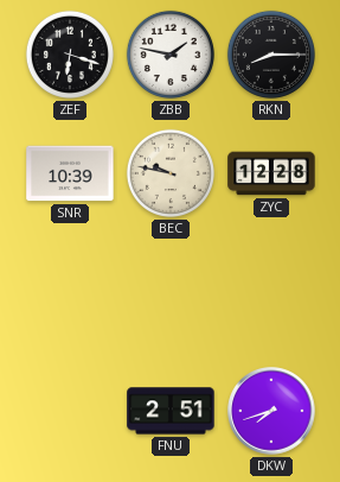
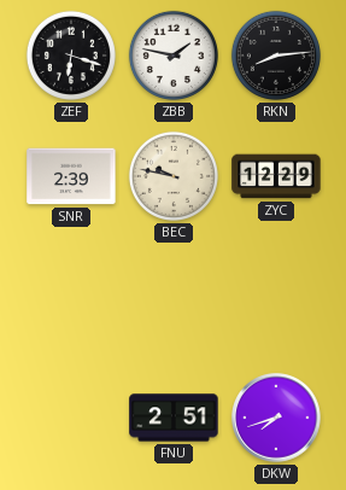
RKN: 8:15 -> 8:14
SNR: 10:39 -> 2:39
ZYC: 12:28 -> 12:29
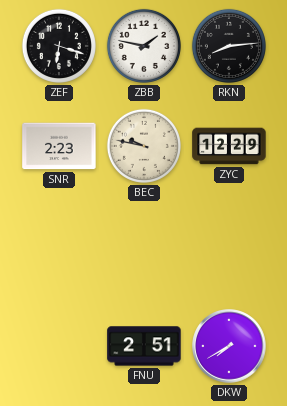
SNR: 2:39 -> 2:23
DKW: 7:42 -> 7:40
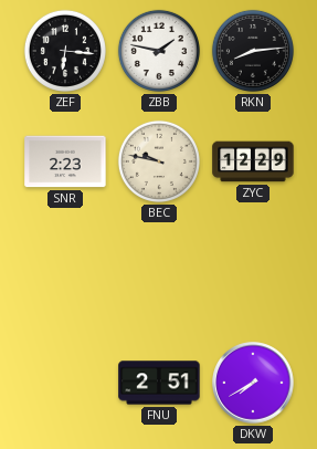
ZEF: 6:18 -> 6:16
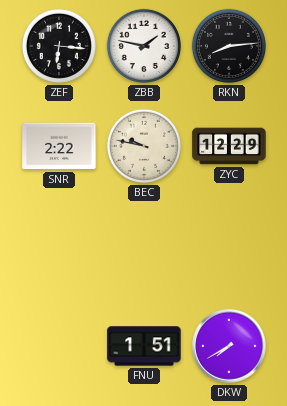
SNR: 2:23 -> 2:22
FNU: 2:51 -> 1:51
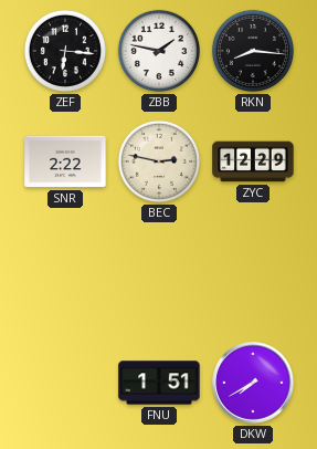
RKN: 8:14 -> 8:16
BEC: 9:47 -> 2:47
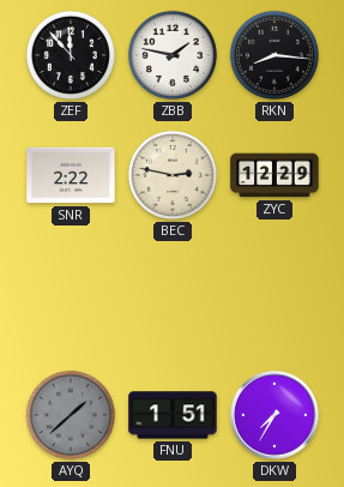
ZEF: 6:16 -> 11:53
AYQ: none -> 1:38
DKW: 7:40 -> 7:35
